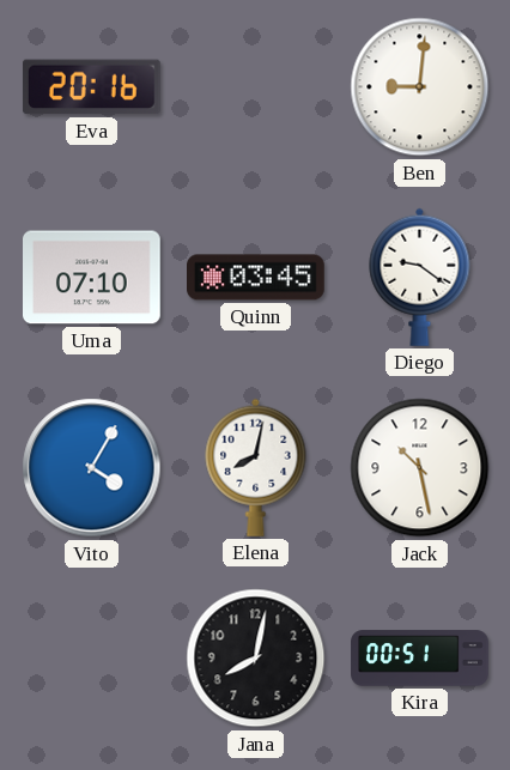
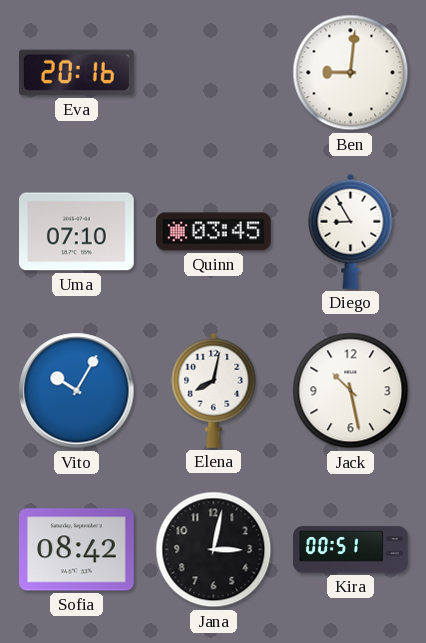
Diego: 9:21 -> 8:55
Vito: 4:05 -> 10:05
Sofia: none -> 08:42
Jana: 8:02 -> 3:02
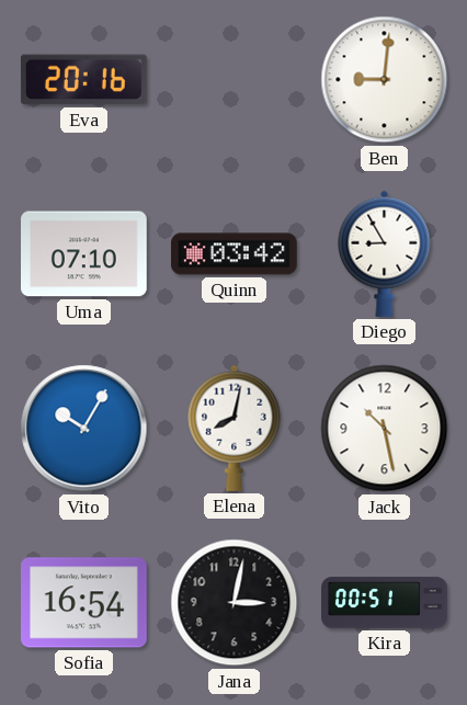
Quinn: 03:45 -> 03:42
Sofia: 08:42 -> 16:54
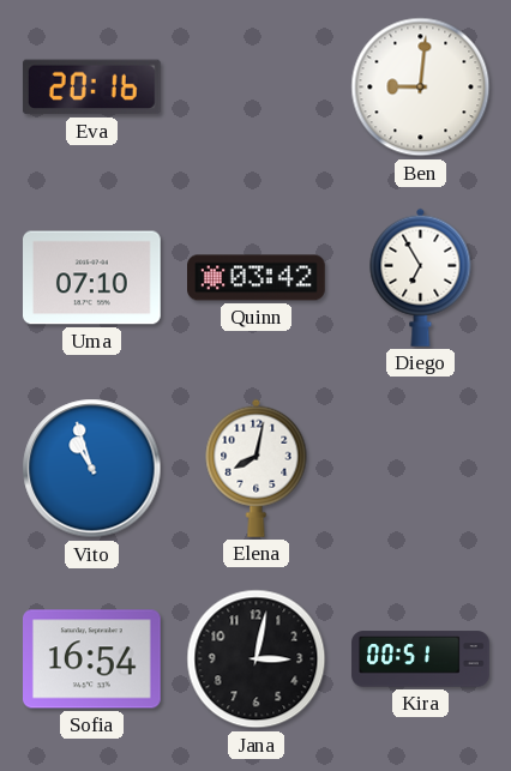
Diego: 8:55 -> 6:55
Vito: 10:05 -> 10:57
Jack: 10:28 -> none
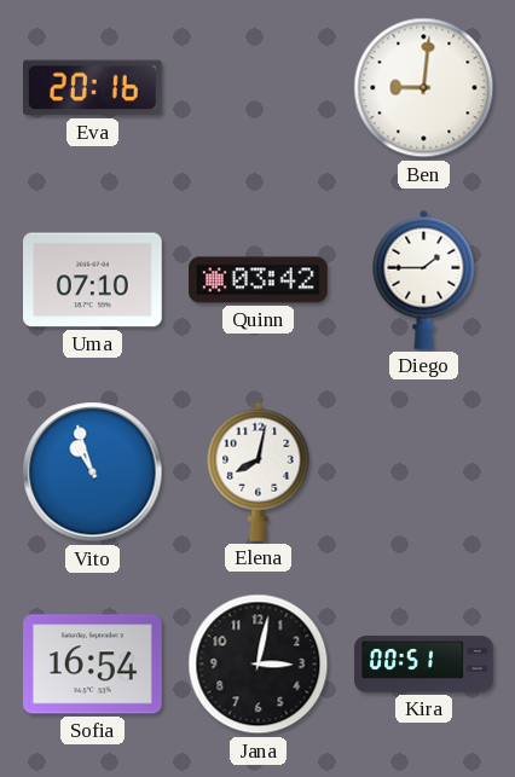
Diego: 6:55 -> 1:45
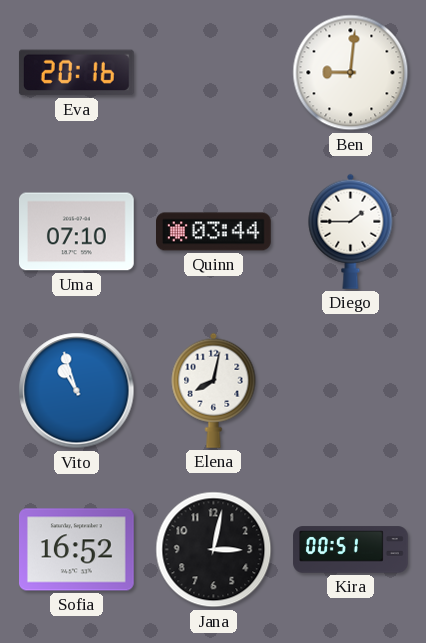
Quinn: 03:42 -> 03:44
Sofia: 16:54 -> 16:52
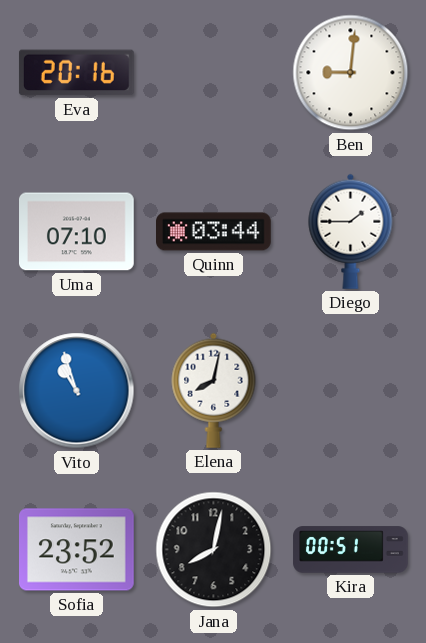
Sofia: 16:52 -> 23:52
Jana: 3:02 -> 8:02
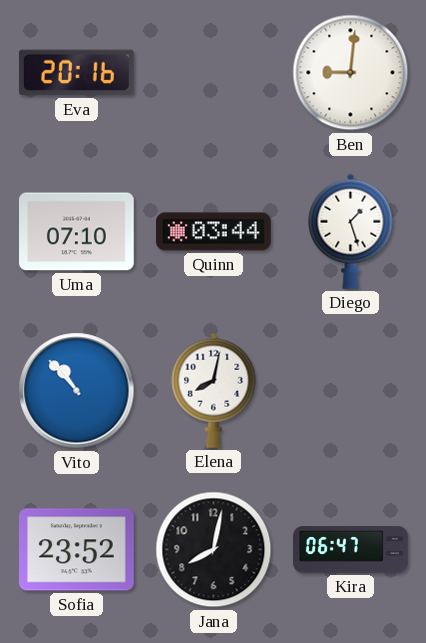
Diego: 1:45 -> 1:27
Vito: 10:57 -> 10:53
Kira: 00:51 -> 06:47
